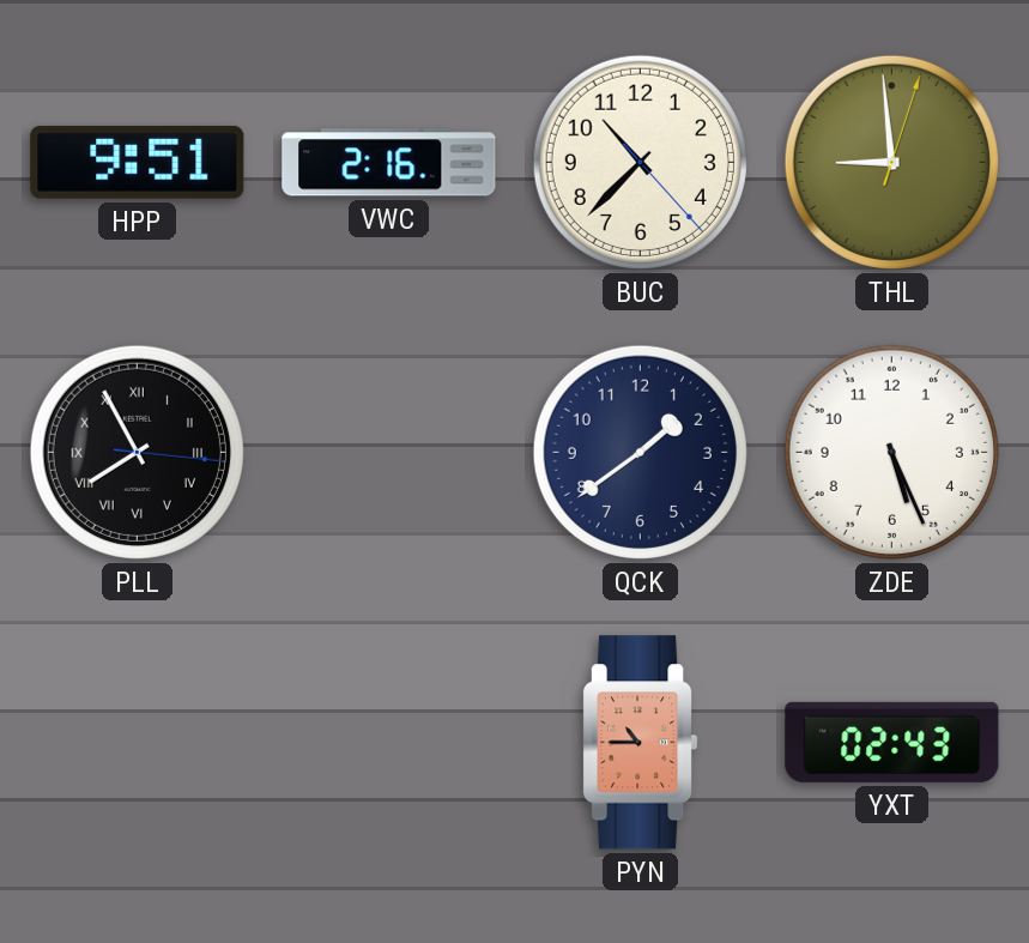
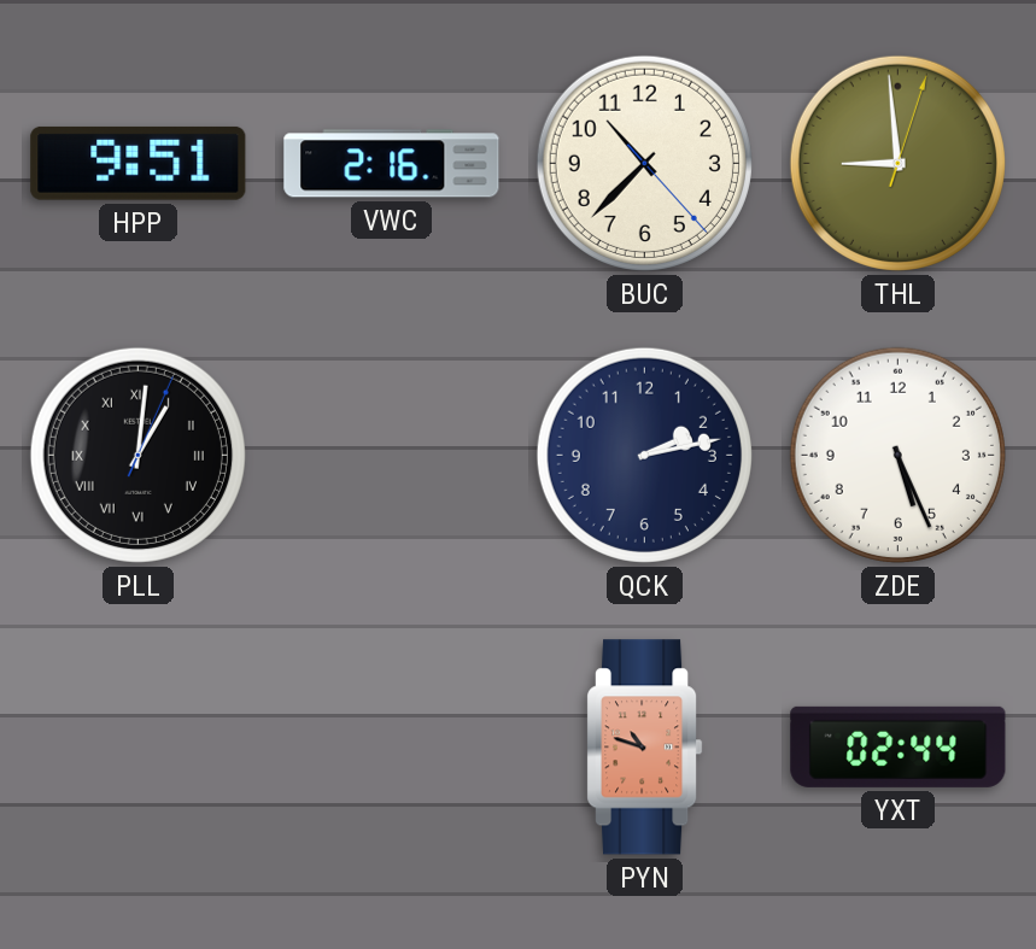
PLL: 7:55 -> 1:01
QCK: 1:39 -> 2:13
PYN: 10:45 -> 10:48
YXT: 02:43 -> 02:44
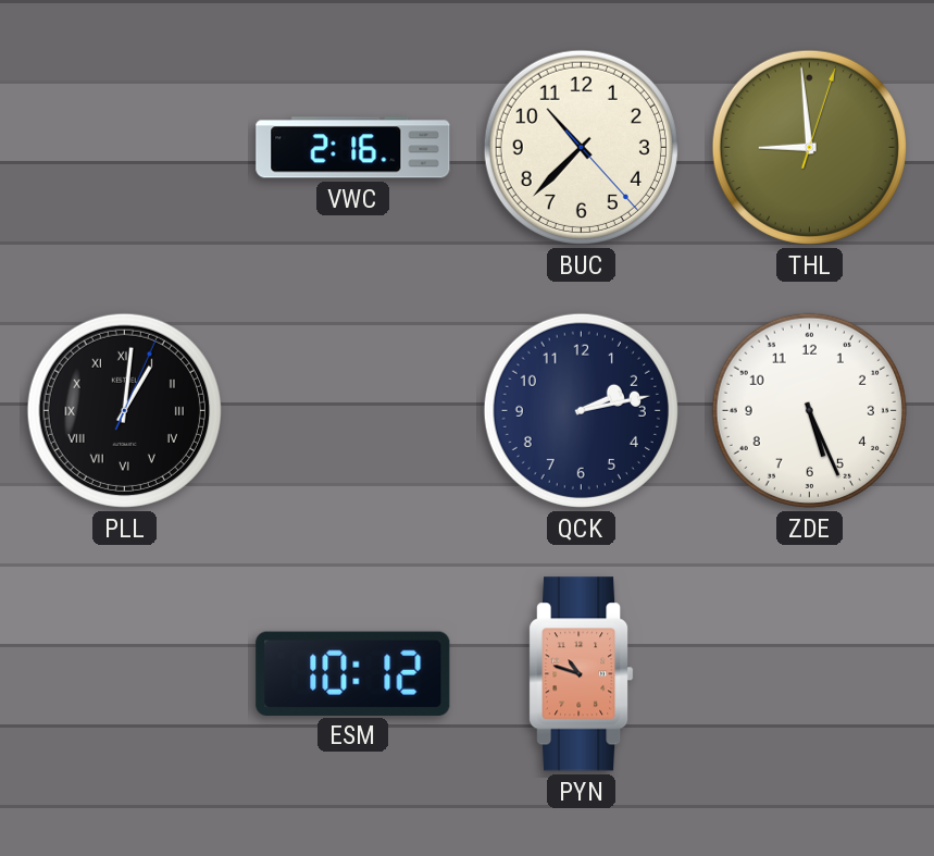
HPP: 9:51 -> none
ESM: none -> 10:12
YXT: 02:44 -> none
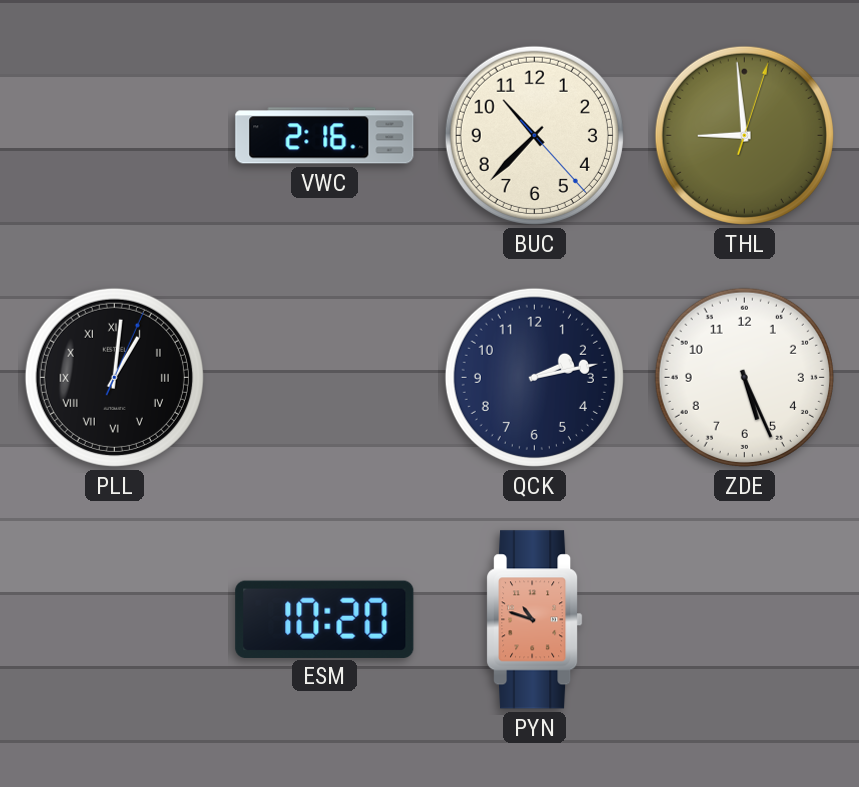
ESM: 10:12 -> 10:20
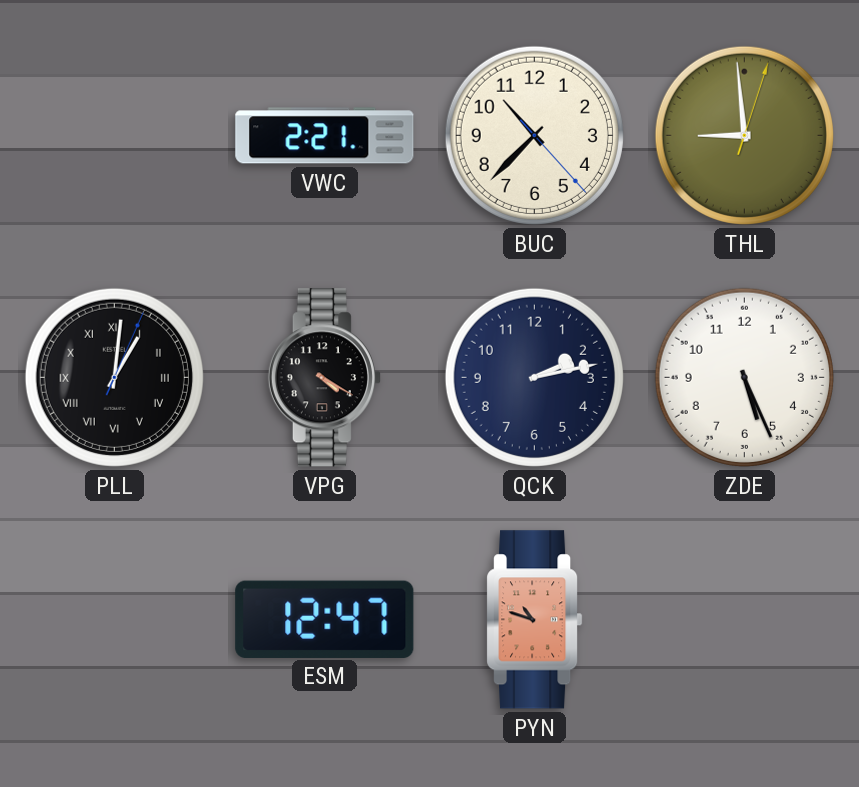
VWC: 2:16 -> 2:21
VPG: none -> 4:20
ESM: 10:20 -> 12:47
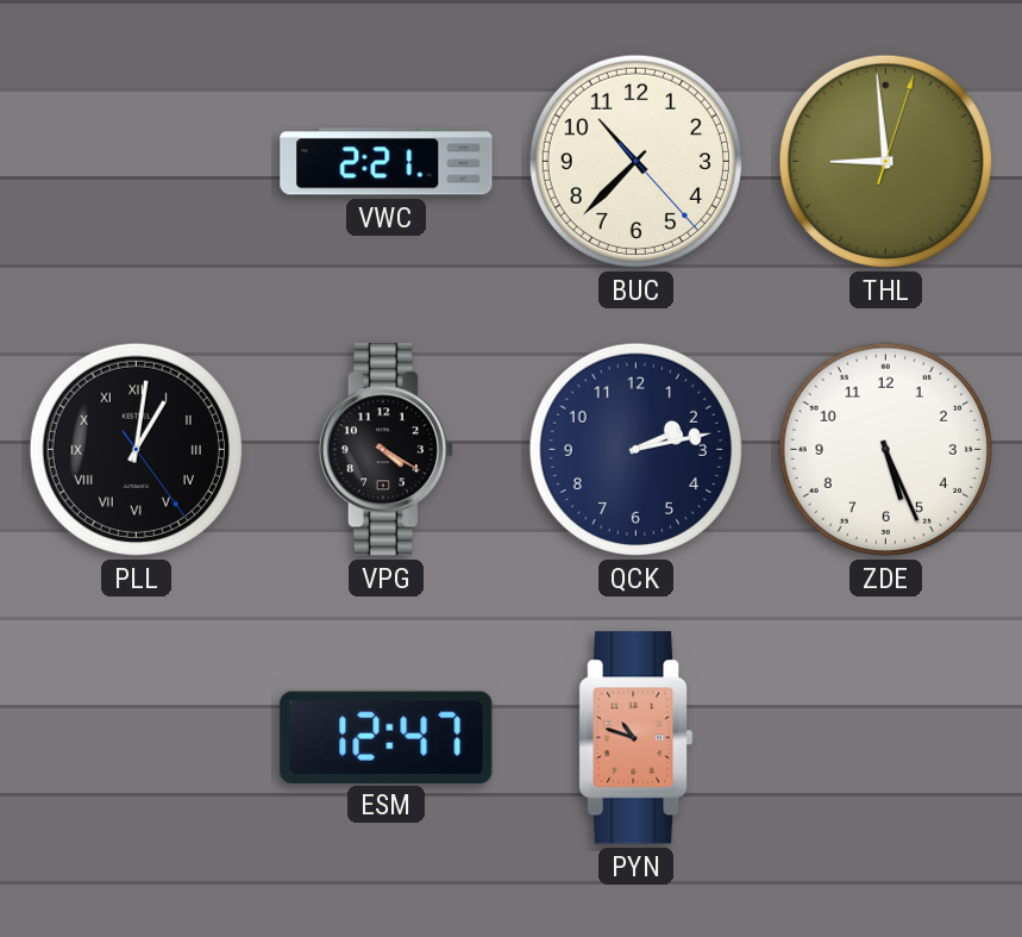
PLL: 1:01:04 -> 1:01:24
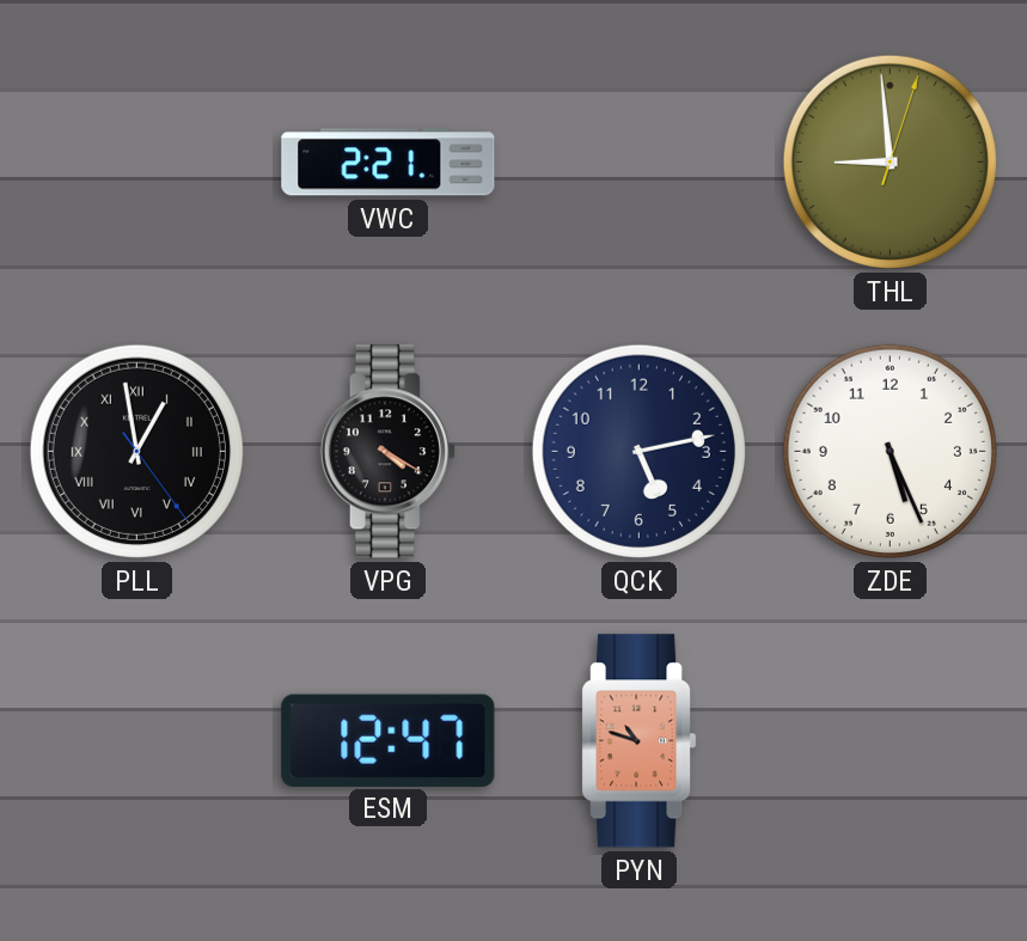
BUC: 10:37 -> none
PLL: 1:01 -> 12:58
QCK: 2:13 -> 5:13
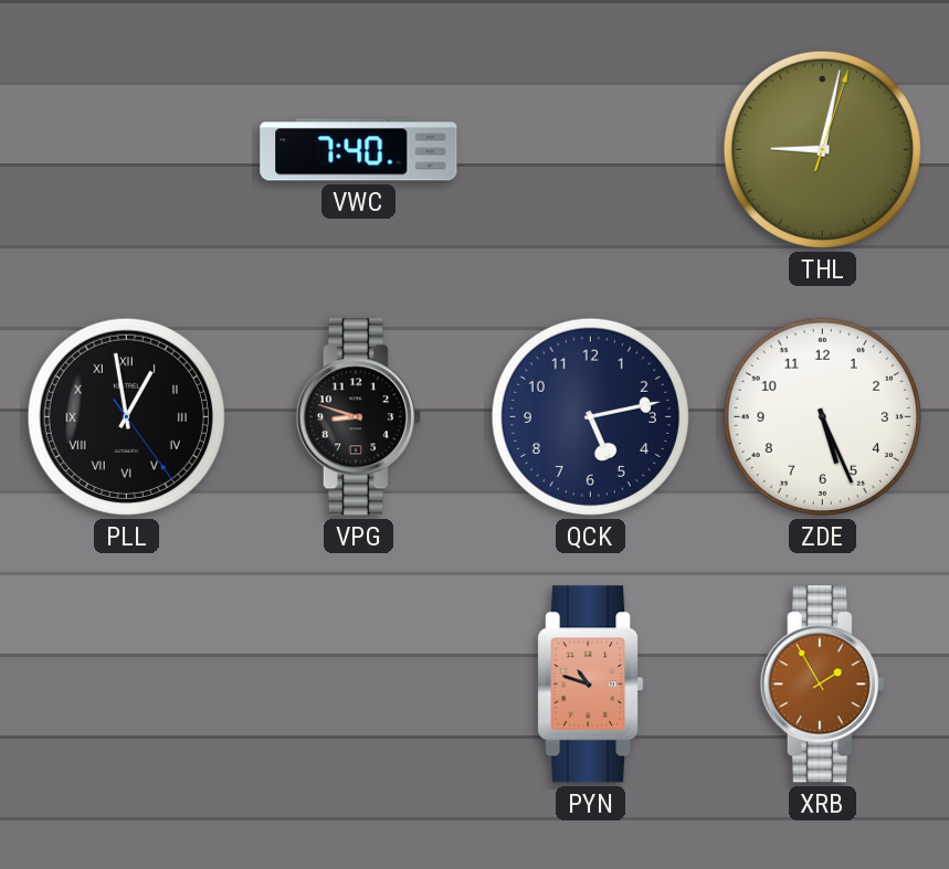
VWC: 2:21 -> 7:40
THL: 8:59 -> 9:02
VPG: 4:20 -> 8:48
ESM: 12:47 -> none
XRB: none -> 1:55
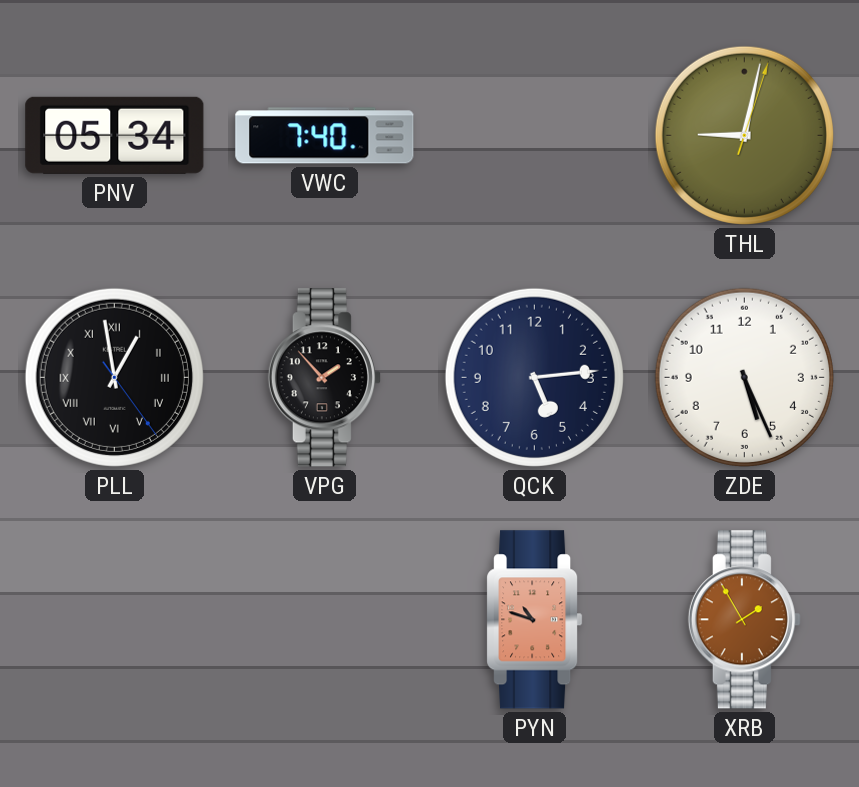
PNV: none -> 05:34
VPG: 8:48 -> 1:53
QCK: 5:13 -> 5:14
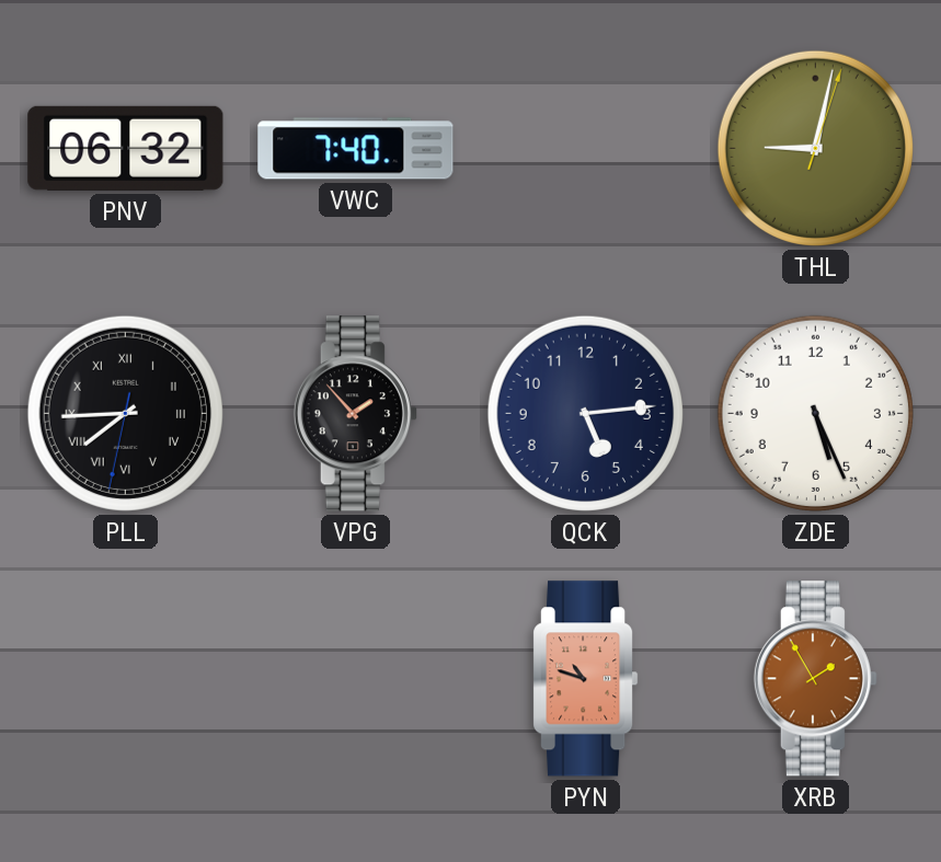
PNV: 05:34 -> 06:32
PLL: 12:58 -> 7:44
